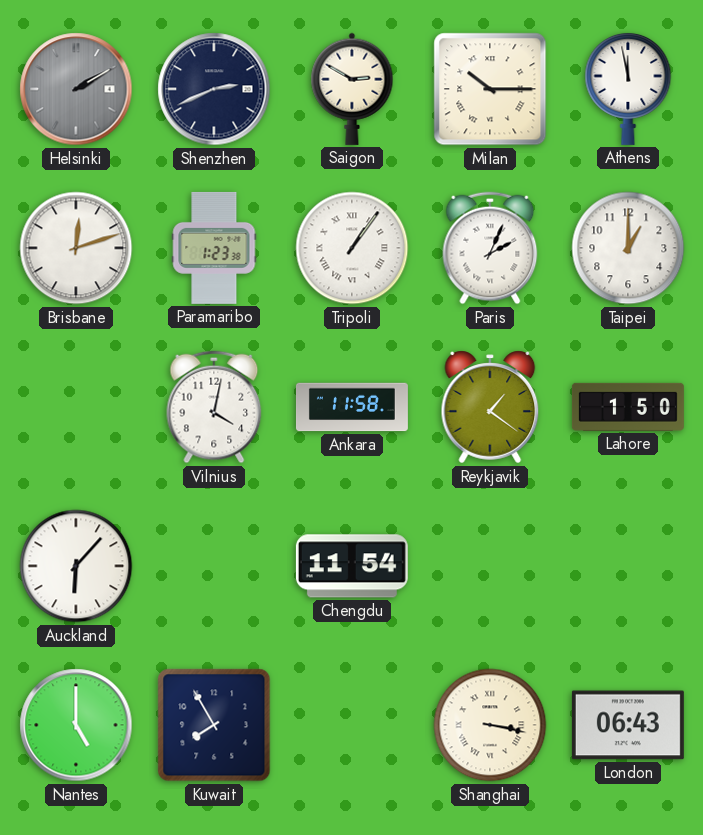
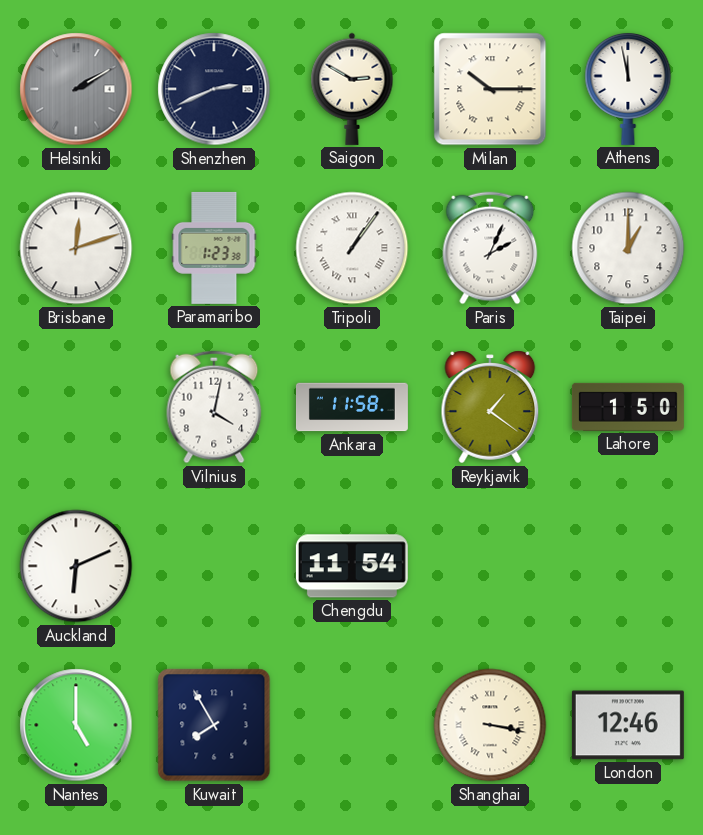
Auckland: 6:07 -> 6:11
London: 06:43 -> 12:46
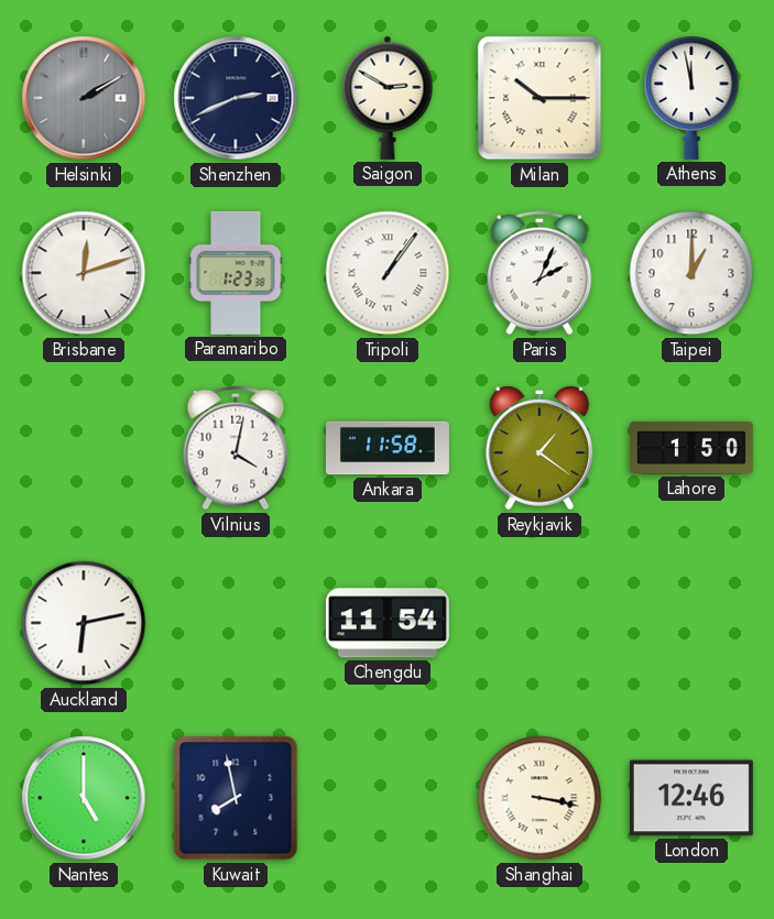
Auckland: 6:11 -> 6:13
Kuwait: 7:55 -> 7:58
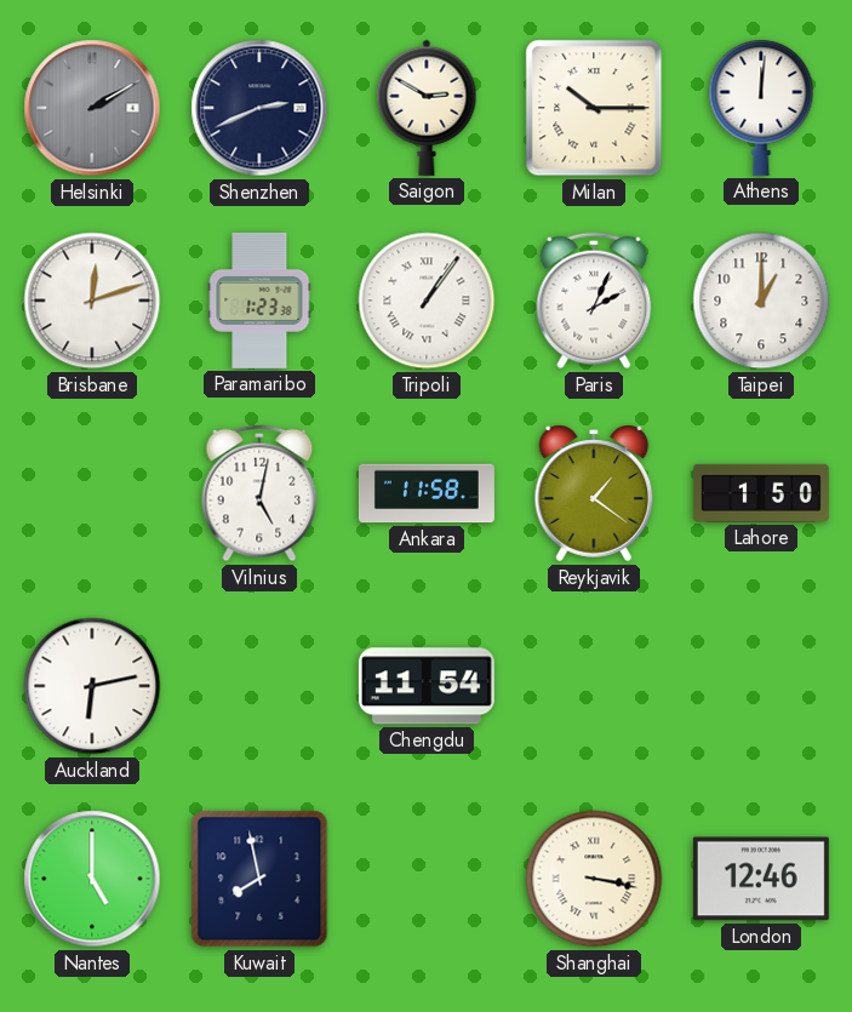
Athens: 11:58 -> 12:01
Vilnius: 4:02 -> 5:02
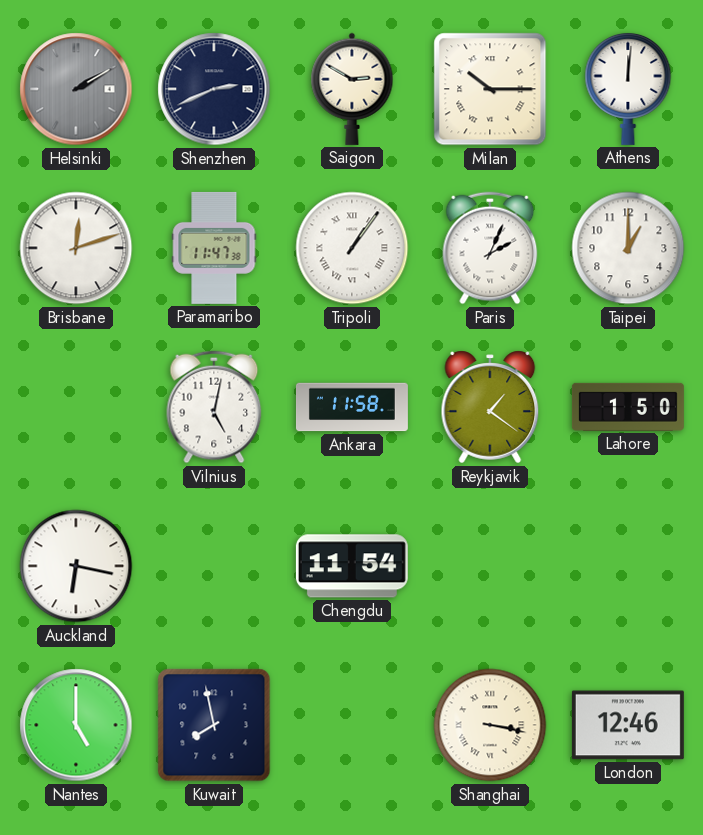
Paramaribo: 1:23 -> 11:47
Auckland: 6:13 -> 6:17
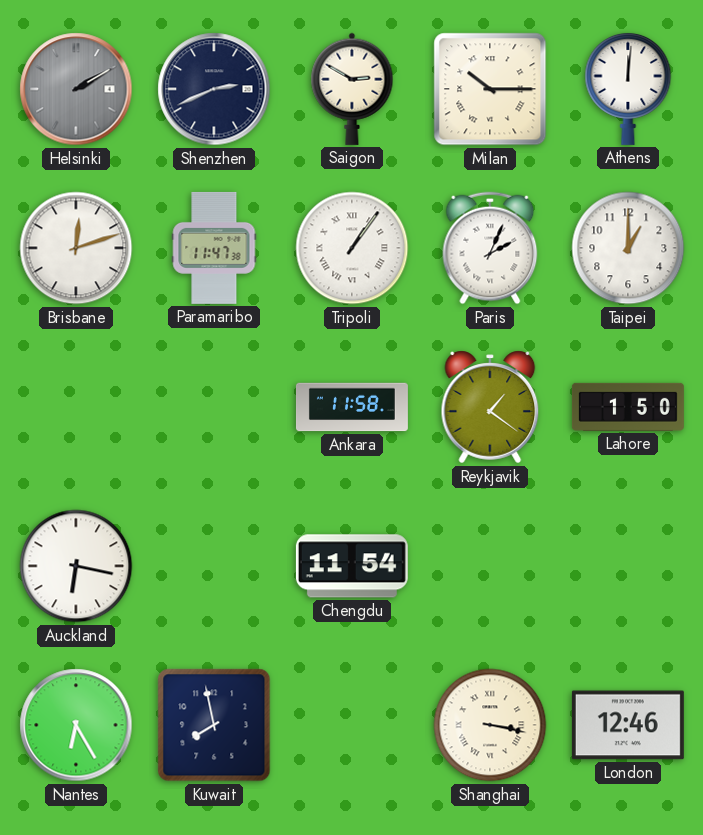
Vilnius: 5:02 -> none
Nantes: 5:00 -> 6:25
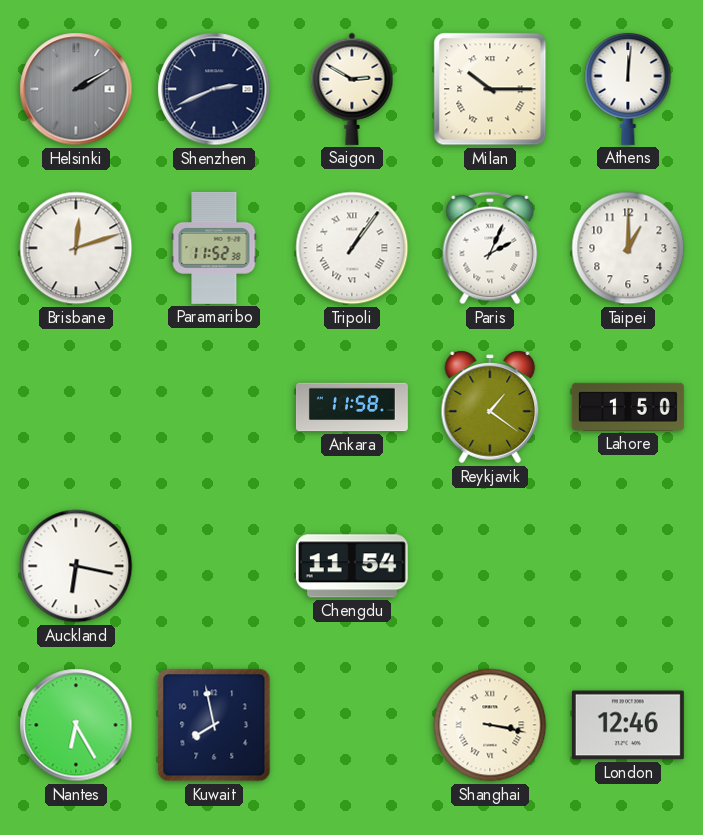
Paramaribo: 11:47 -> 11:52
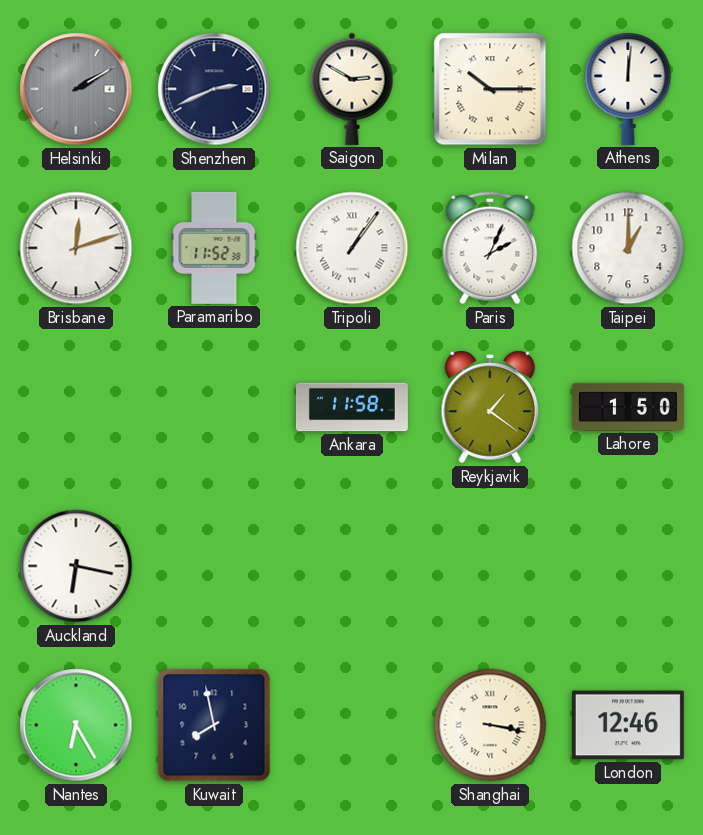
Chengdu: 11:54 -> none
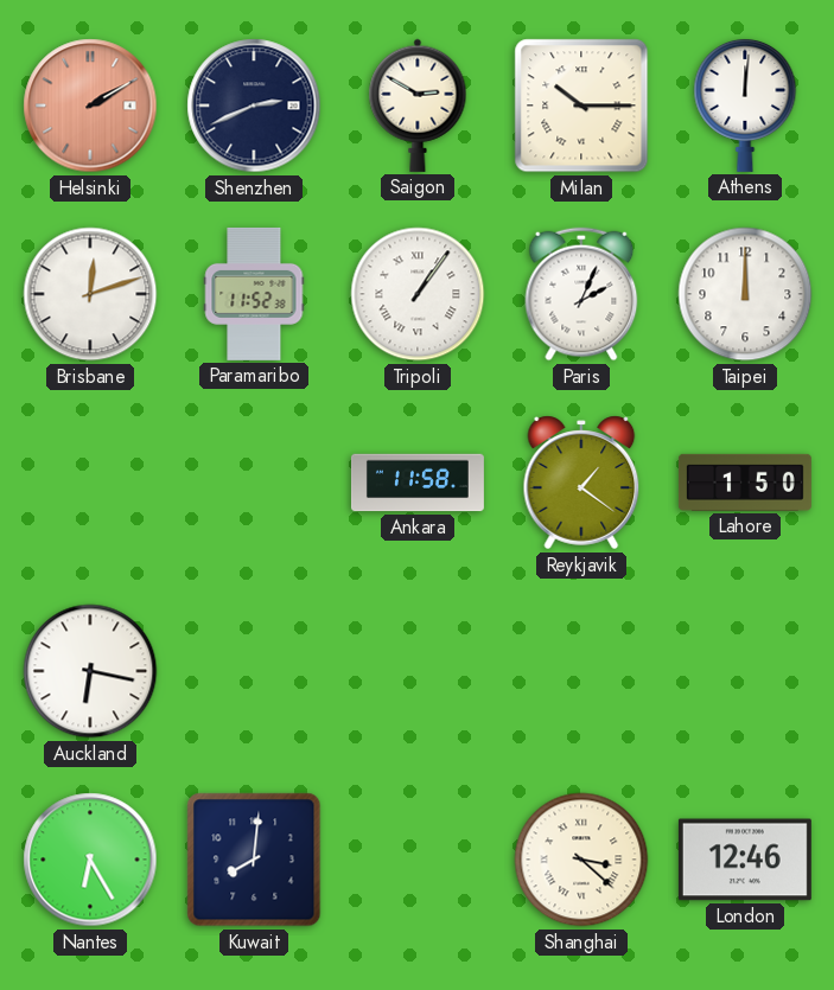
Helsinki dial: grey -> salmon
Taipei: 1:00 -> 12:00
Kuwait: 7:58 -> 8:01
Shanghai: 3:17 -> 3:22
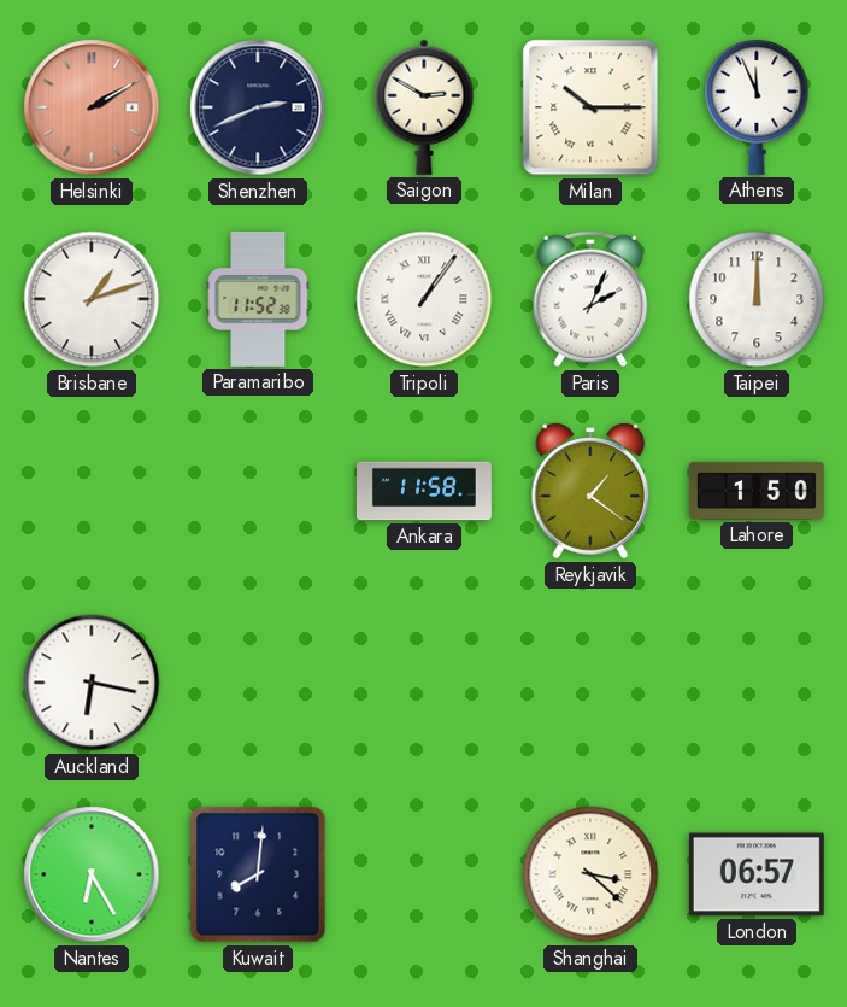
Athens: 12:01 -> 11:56
Brisbane: 12:12 -> 1:12
London: 12:46 -> 06:57
